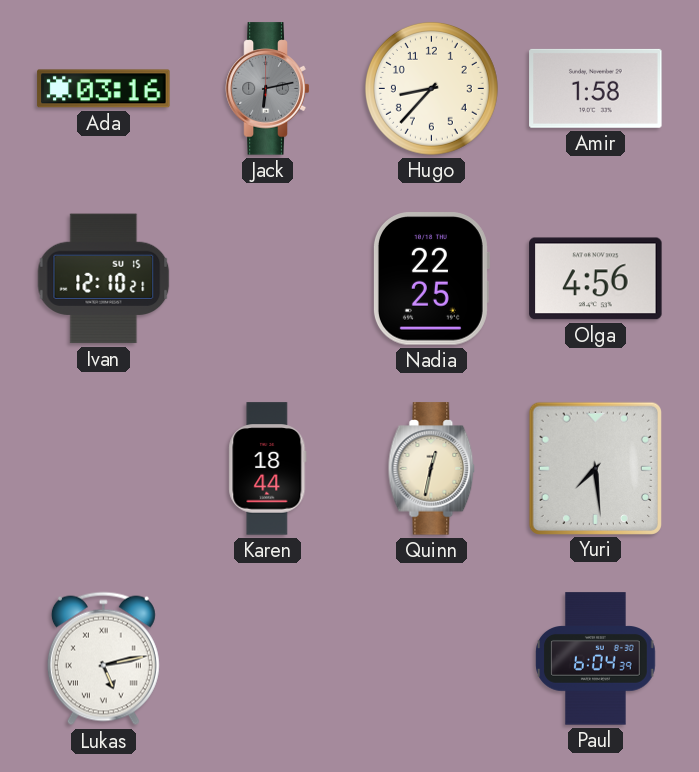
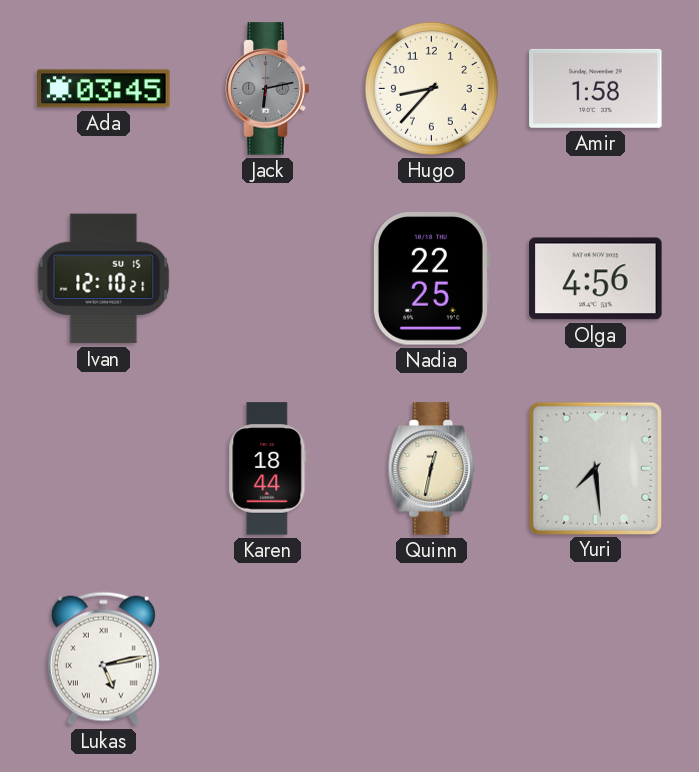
Ada: 03:16 -> 03:45
Paul: 6:04 -> none
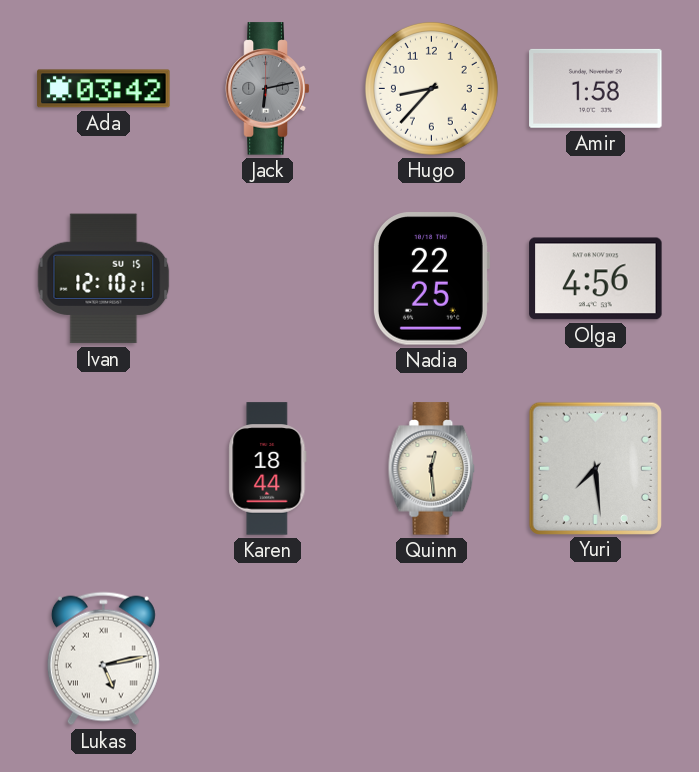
Ada: 03:45 -> 03:42
Quinn: 12:32 -> 12:29
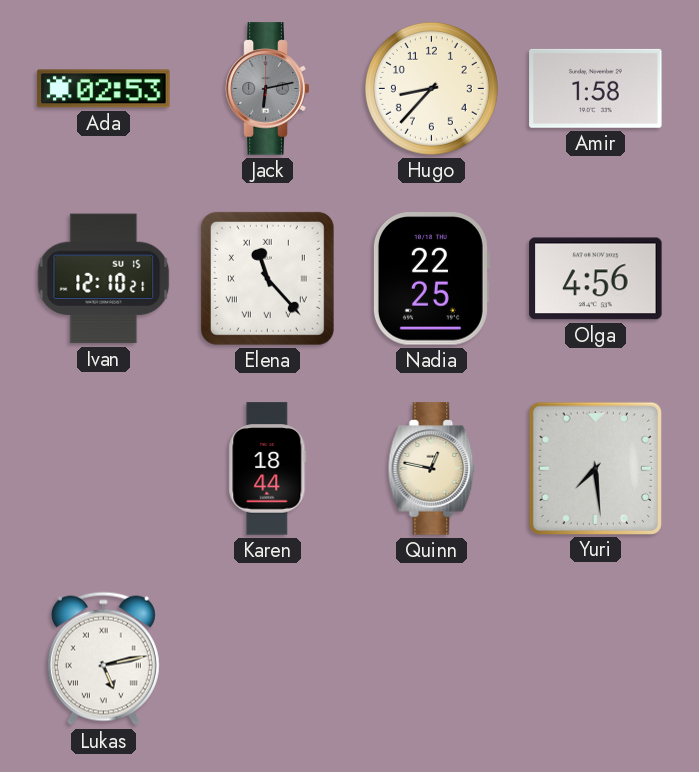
Ada: 03:42 -> 02:53
Elena: none -> 11:23
Quinn: 12:29 -> 12:47
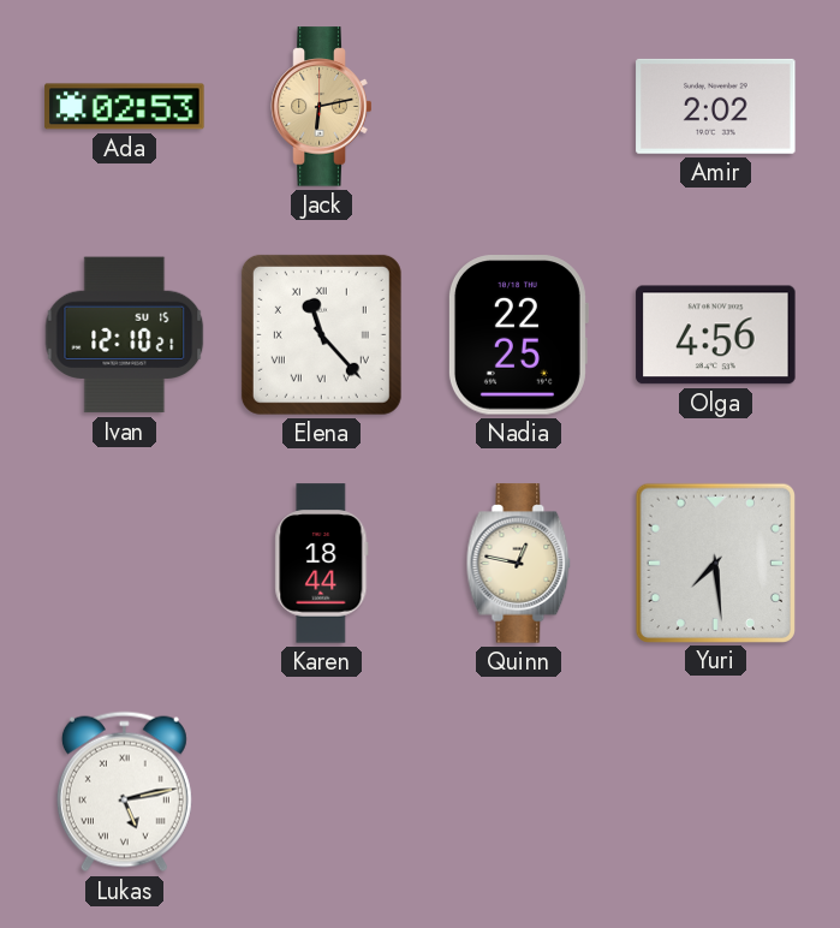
Jack dial: grey -> champagne
Hugo: 8:37 -> none
Amir: 1:58 -> 2:02
